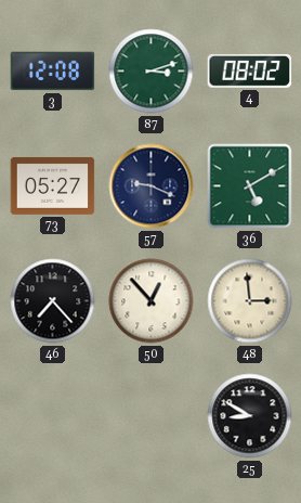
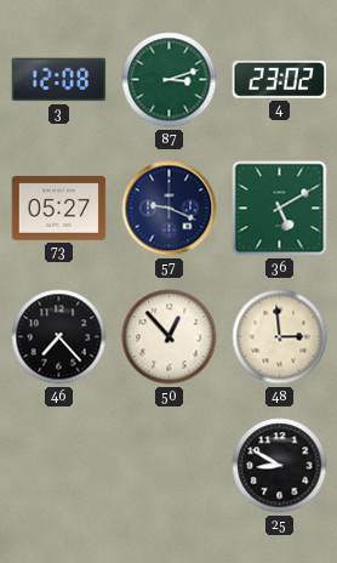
4: 08:02 -> 23:02
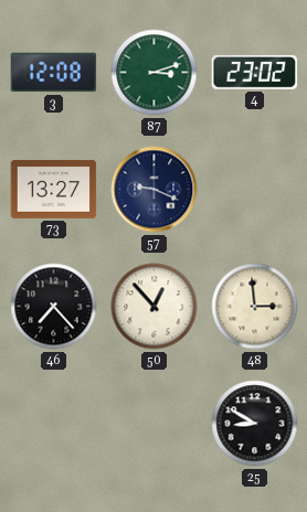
73: 05:27 -> 13:27
36: 5:10 -> none
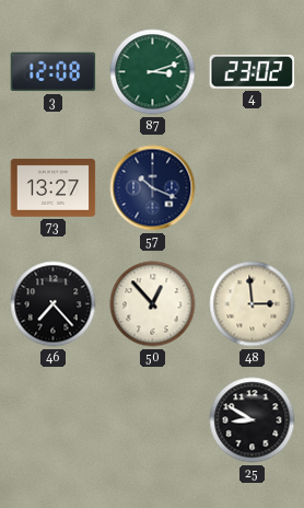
57: 9:19 -> 10:19
